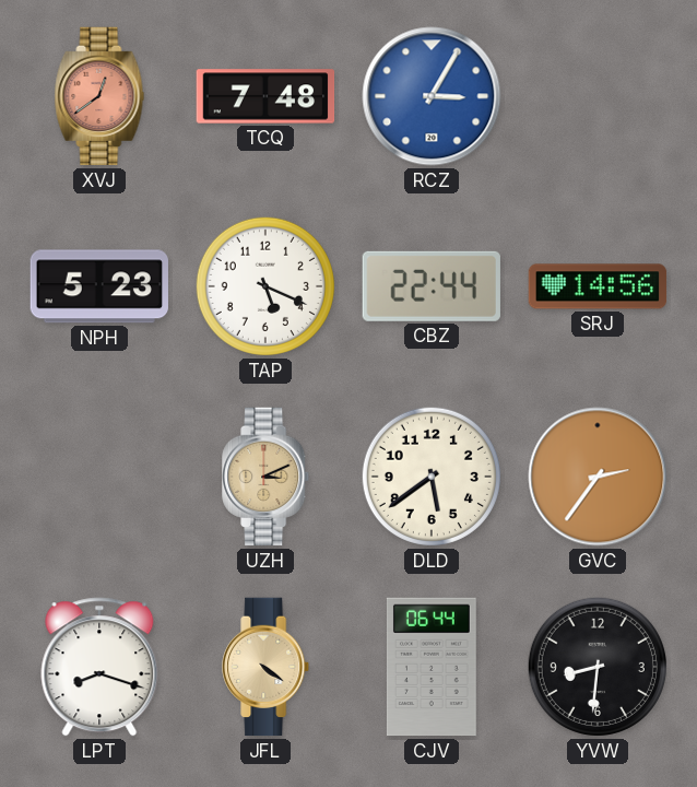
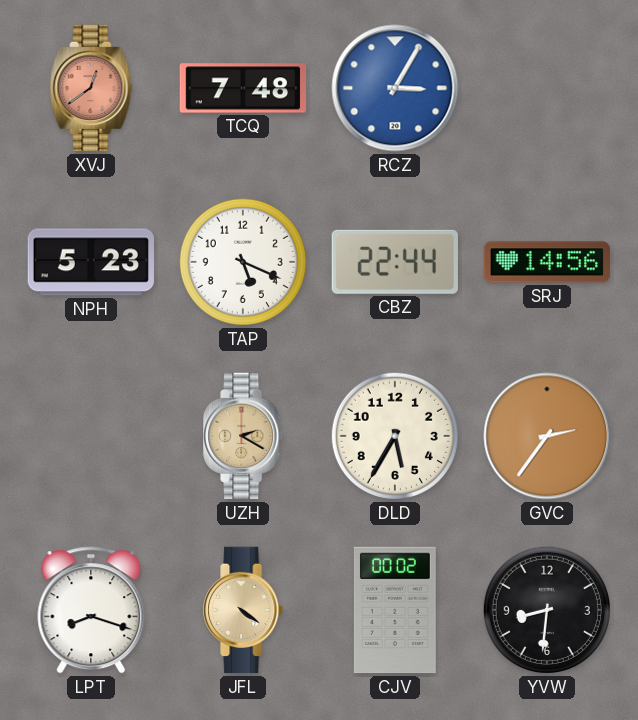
UZH: 3:11 -> 2:20
DLD: 5:39 -> 5:35
CJV: 06:44 -> 00:02
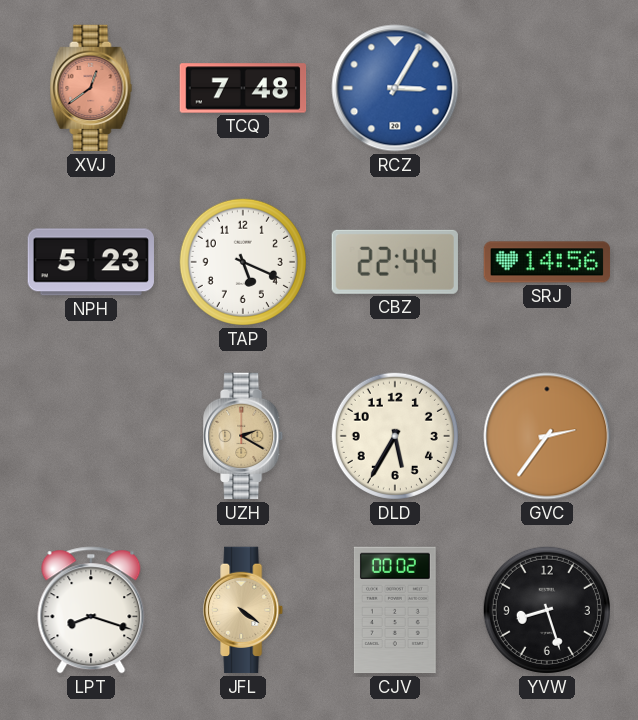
YVW: 8:31 -> 8:27
